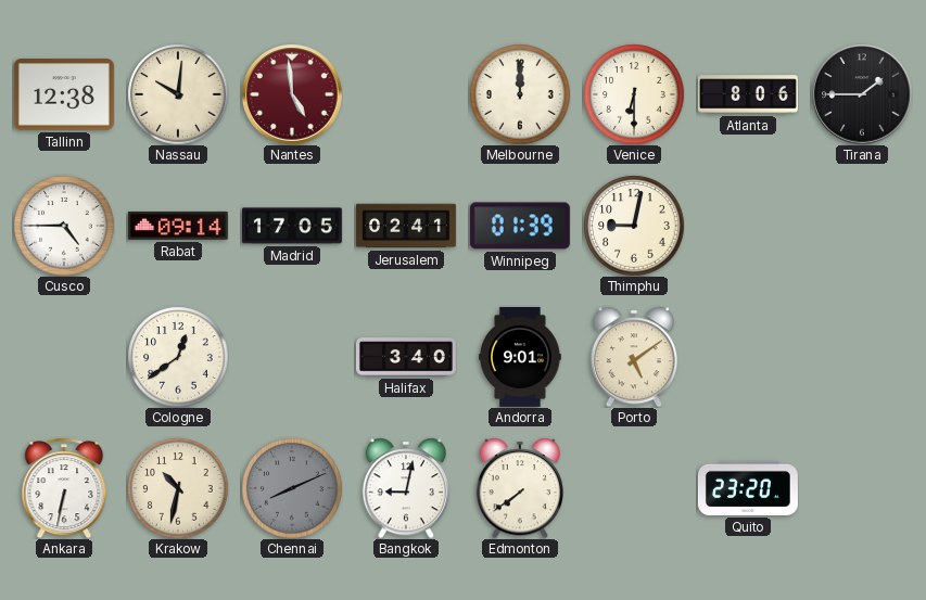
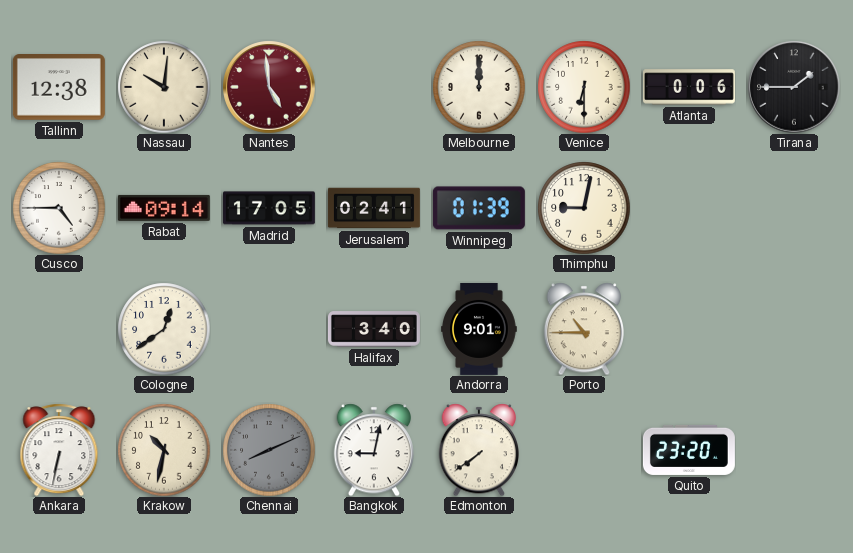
Atlanta: 8:06 -> 0:06
Porto: 5:09 -> 10:45
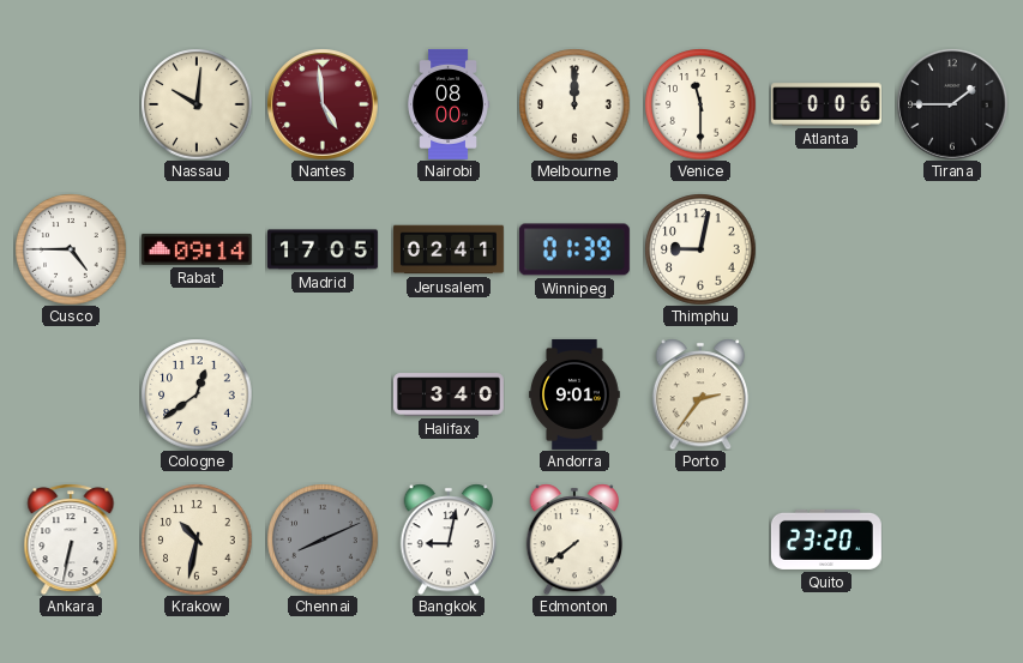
Tallinn: 12:38 -> none
Nairobi: none -> 08:00
Venice: 6:30 -> 11:30
Porto: 10:45 -> 2:36
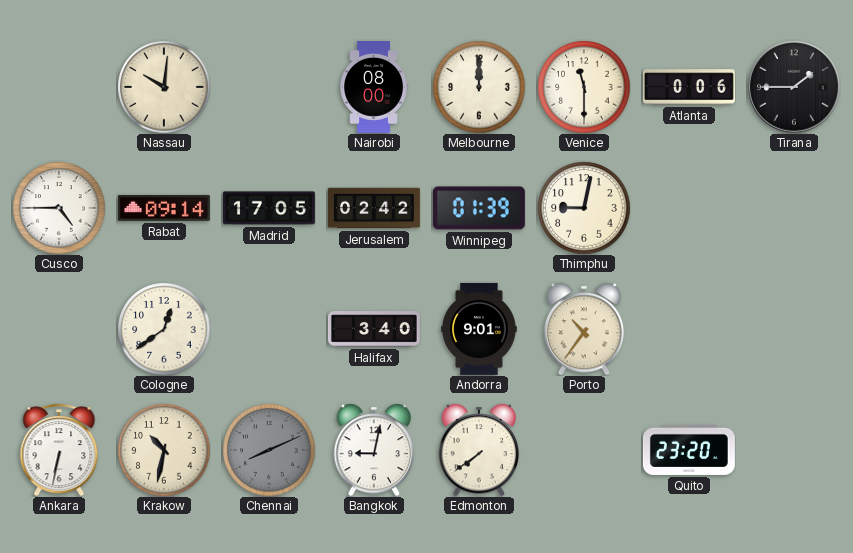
Nantes: 4:59 -> none
Jerusalem: 02:41 -> 02:42
Porto: 2:36 -> 10:36
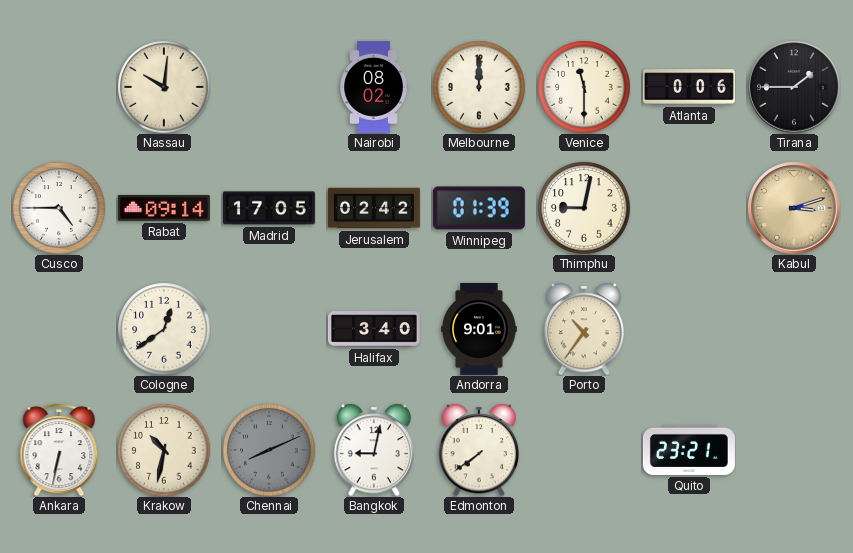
Nairobi: 08:00 -> 08:02
Kabul: none -> 3:12
Quito: 23:20 -> 23:21
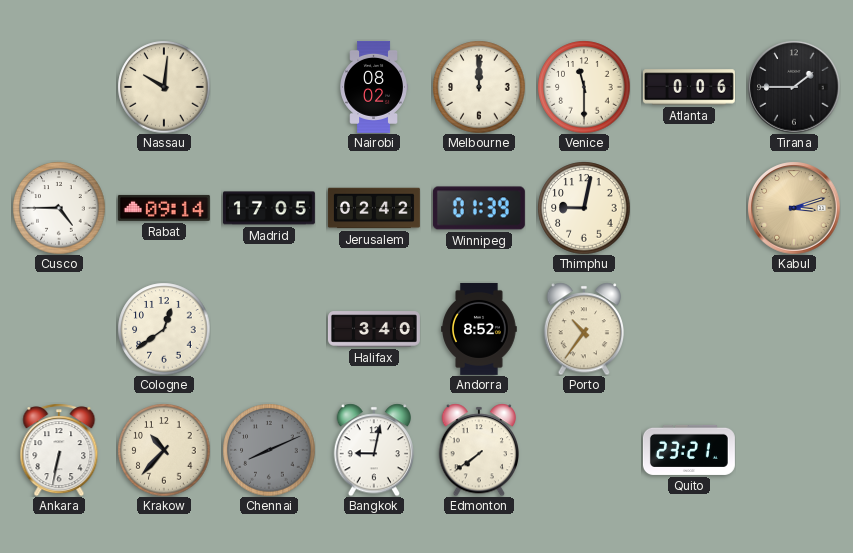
Andorra: 9:01 -> 8:52
Krakow: 10:32 -> 10:37
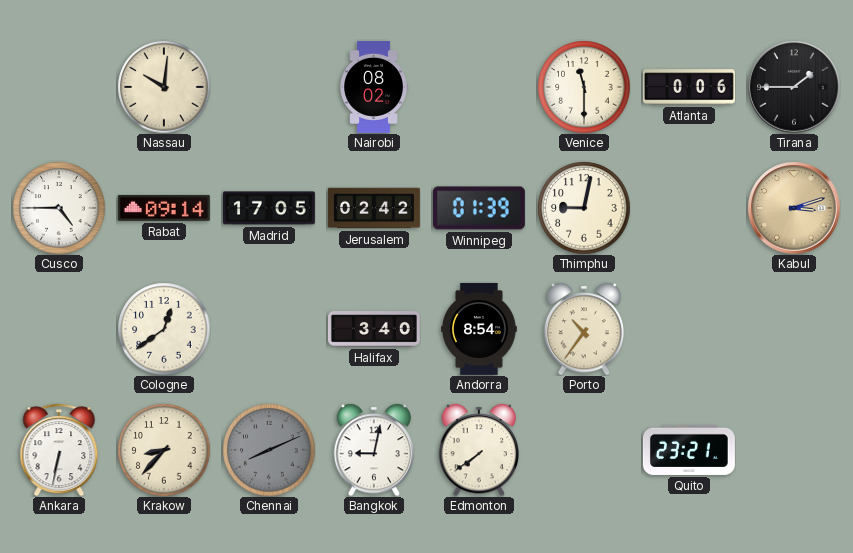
Melbourne: 12:00 -> none
Andorra: 8:52 -> 8:54
Krakow: 10:37 -> 8:37
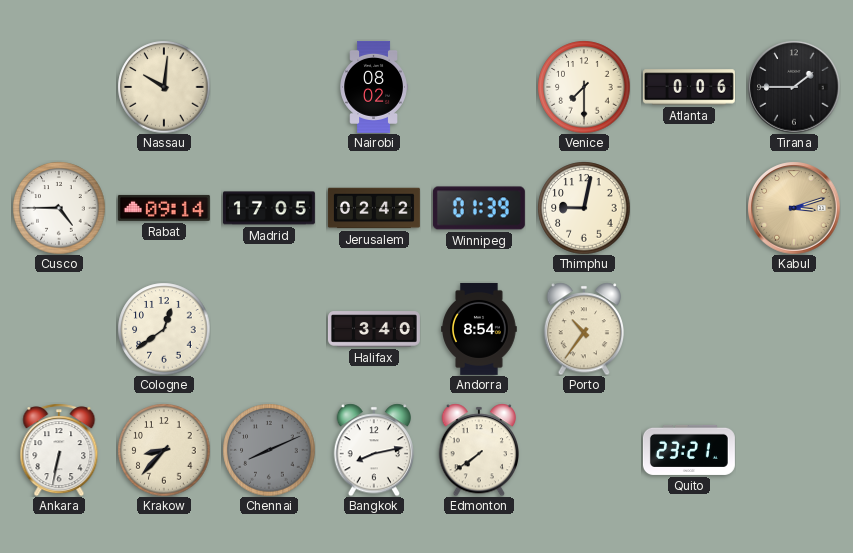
Venice: 11:30 -> 7:30
Bangkok: 9:02 -> 8:13
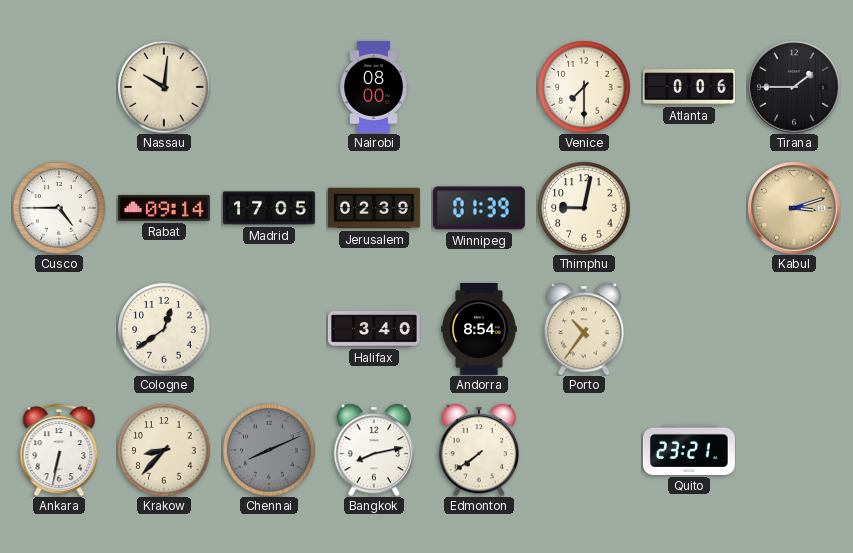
Nairobi: 08:02 -> 08:00
Jerusalem: 02:42 -> 02:39
